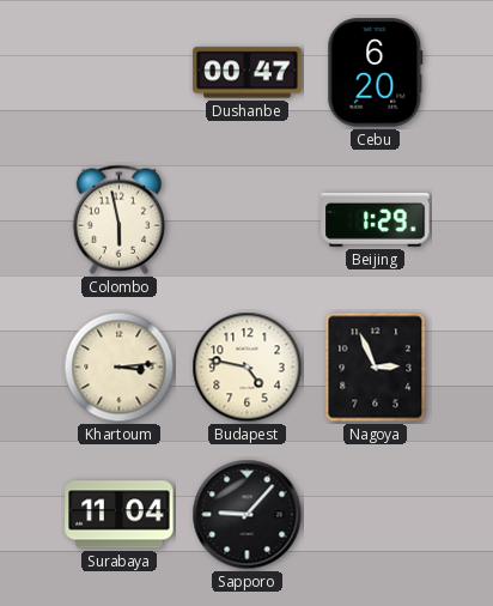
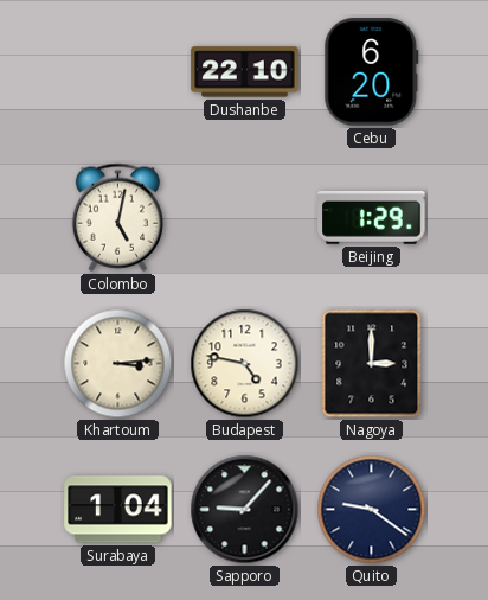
Dushanbe: 00:47 -> 22:10
Colombo: 5:58 -> 5:02
Nagoya: 2:56 -> 3:00
Surabaya: 11:04 -> 1:04
Quito: none -> 9:21
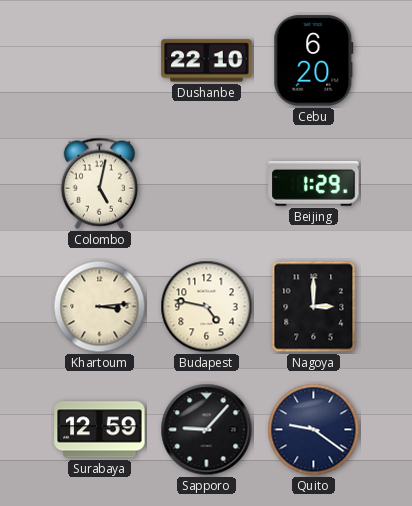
Surabaya: 1:04 -> 12:59
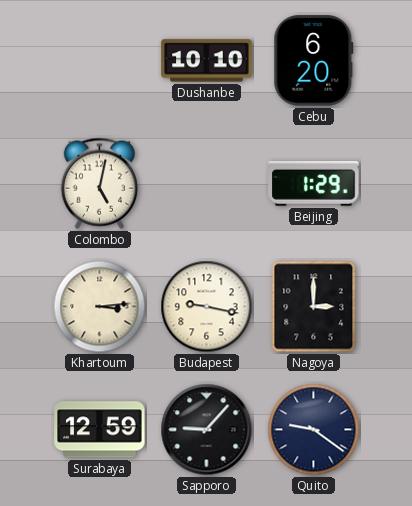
Dushanbe: 22:10 -> 10:10
Budapest: 4:47 -> 9:17
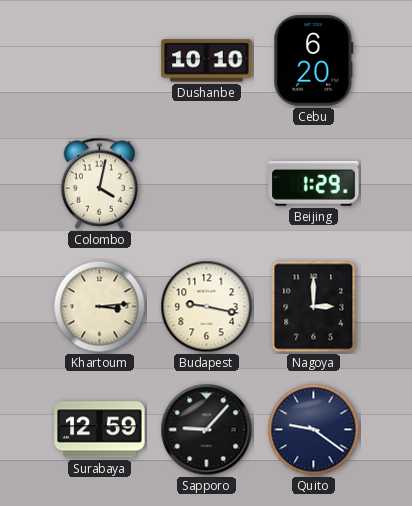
Colombo: 5:02 -> 4:02
